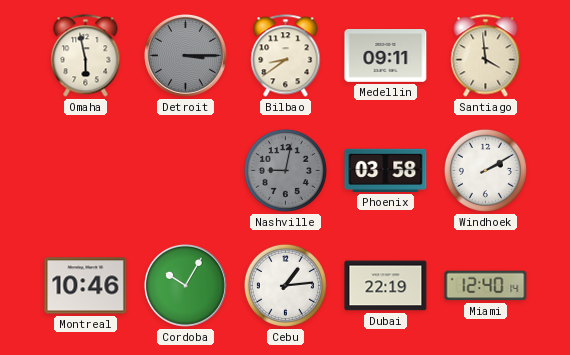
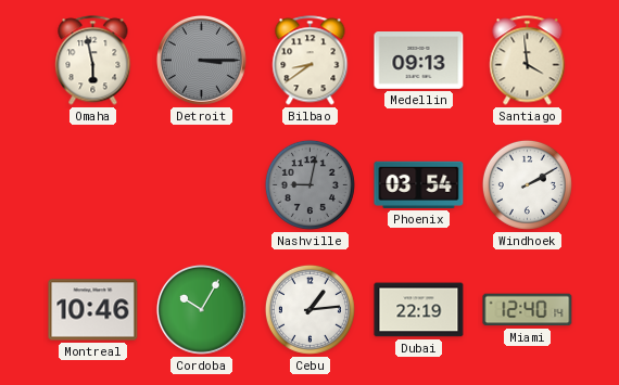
Medellin: 09:11 -> 09:13
Phoenix: 03:58 -> 03:54
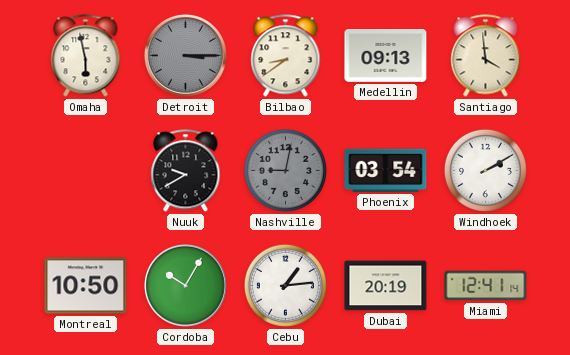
Nuuk: none -> 9:40
Montreal: 10:46 -> 10:50
Dubai: 22:19 -> 20:19
Miami: 12:40 -> 12:41
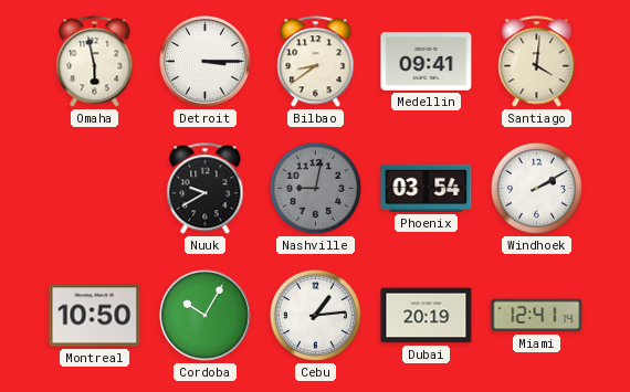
Detroit dial: grey -> white
Medellin: 09:13 -> 09:41
Santiago: 3:59 -> 4:01
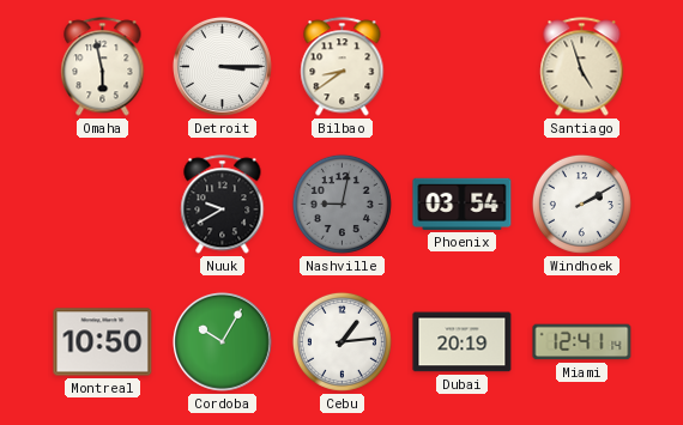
Medellin: 09:41 -> none
Santiago: 4:01 -> 4:57
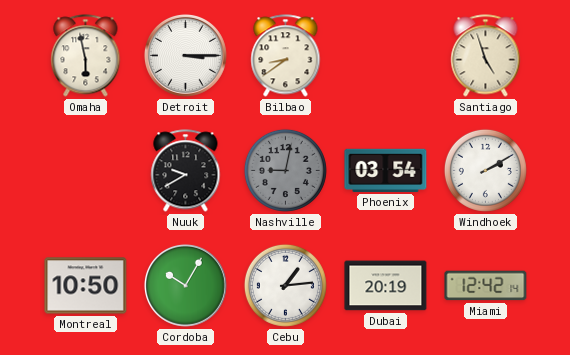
Miami: 12:41 -> 12:42
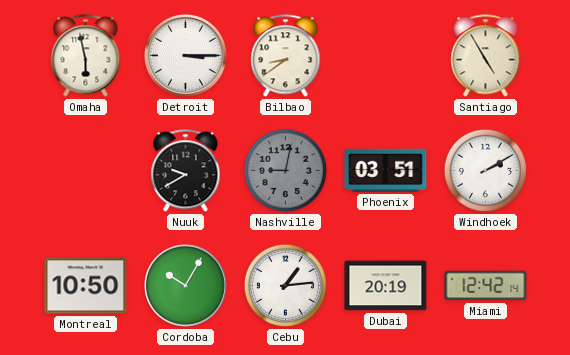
Santiago: 4:57 -> 4:55
Phoenix: 03:54 -> 03:51
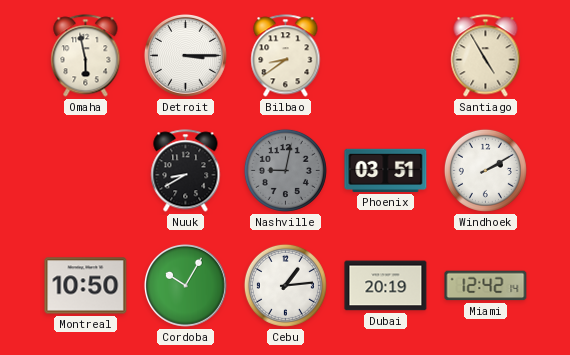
Nuuk: 9:40 -> 8:40
